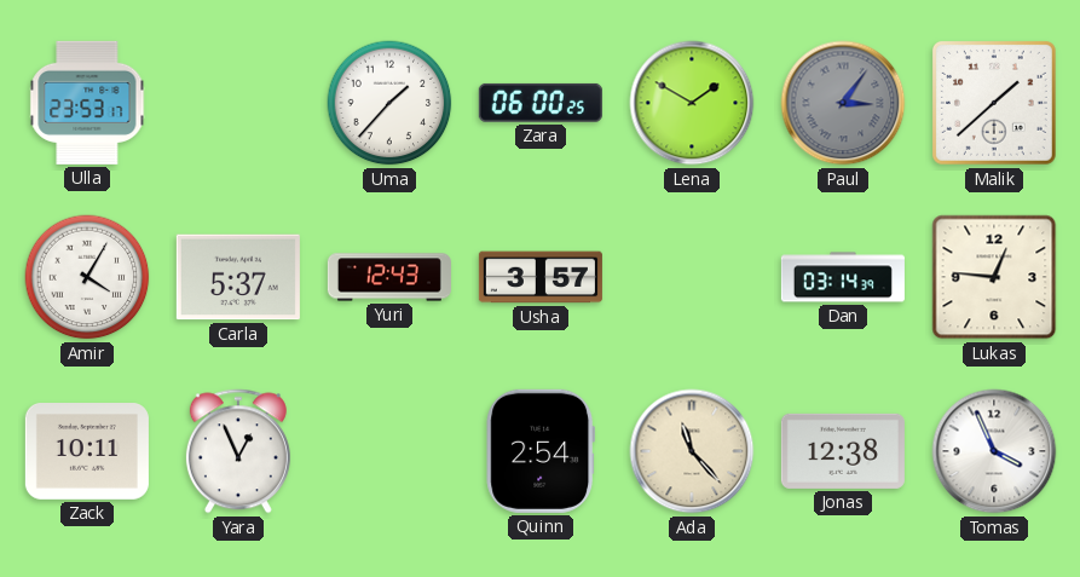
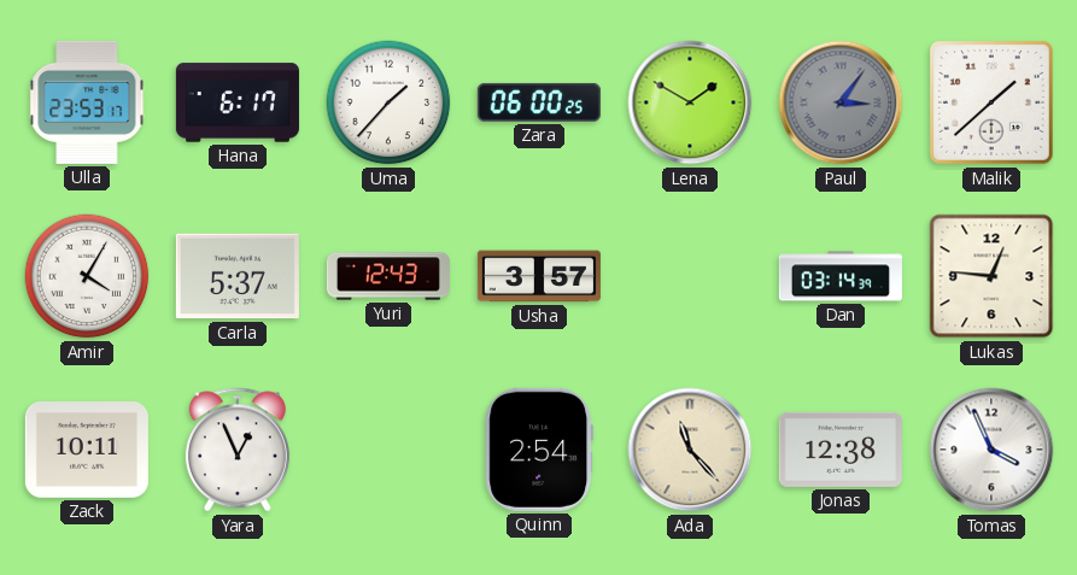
Hana: none -> 6:17
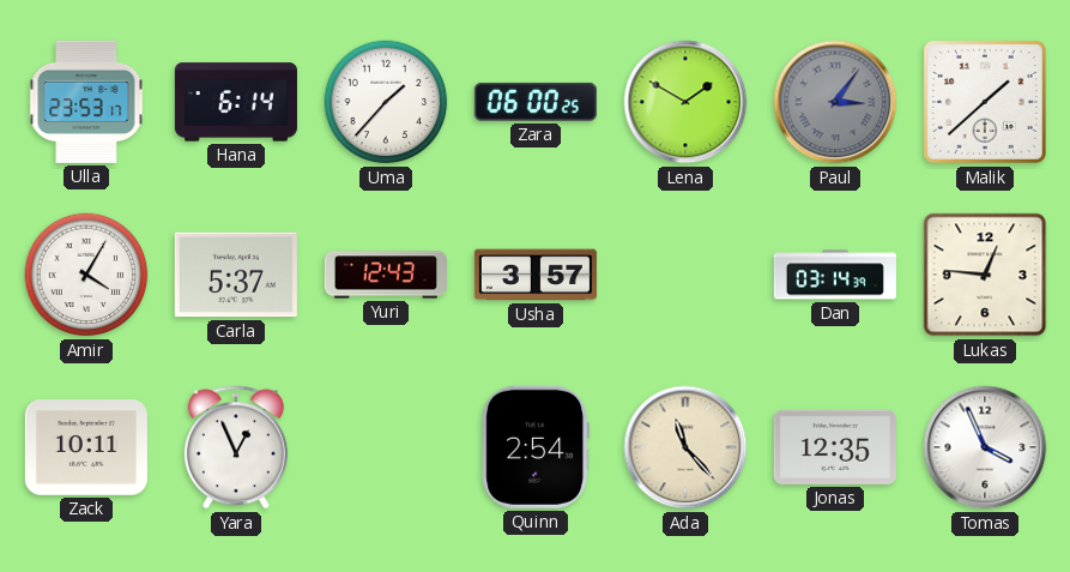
Hana: 6:17 -> 6:14
Jonas: 12:38 -> 12:35
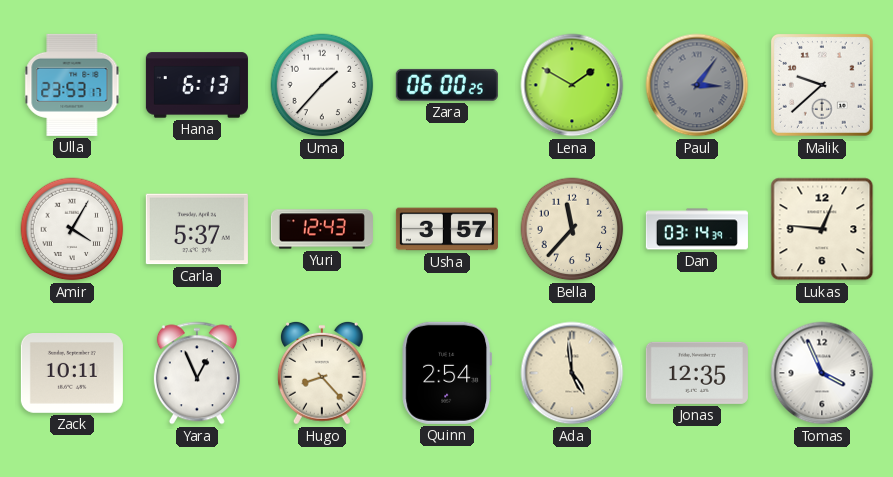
Hana: 6:14 -> 6:13
Malik: 1:38 -> 9:38
Bella: none -> 11:37
Hugo: none -> 8:23
Ada: 11:23 -> 4:59
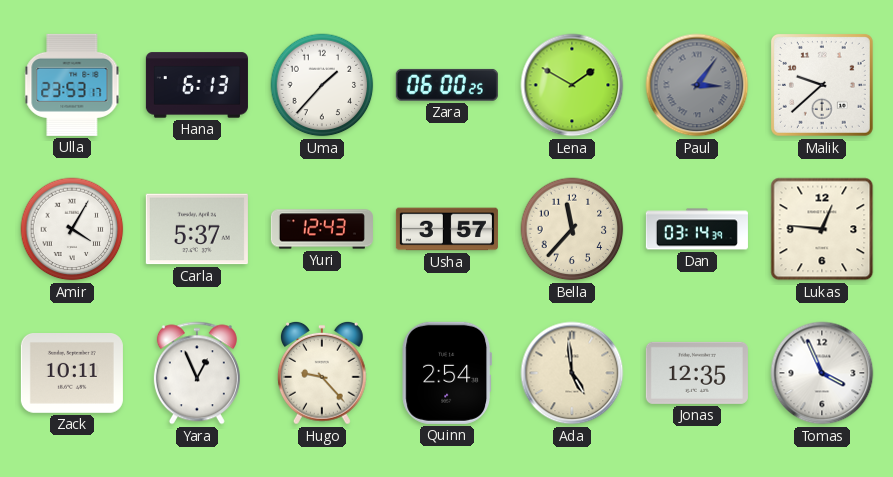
Hugo: 8:23 -> 9:23
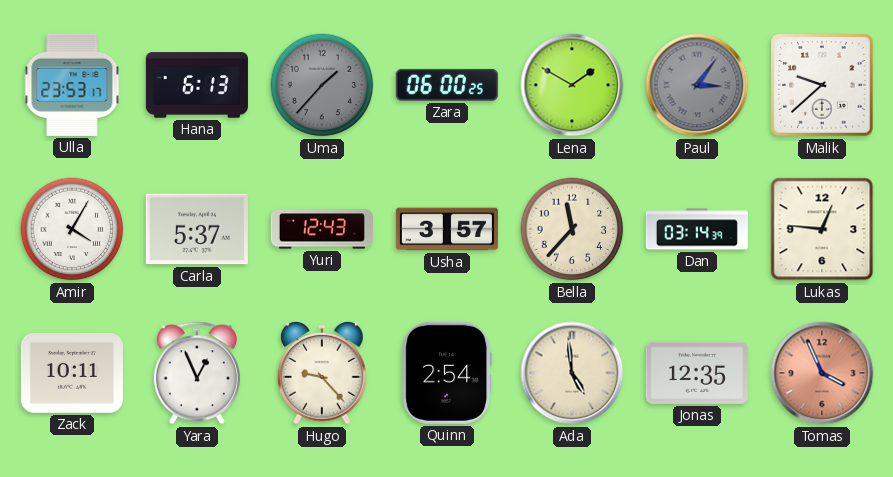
Uma dial: white -> grey
Tomas dial: white -> salmon
